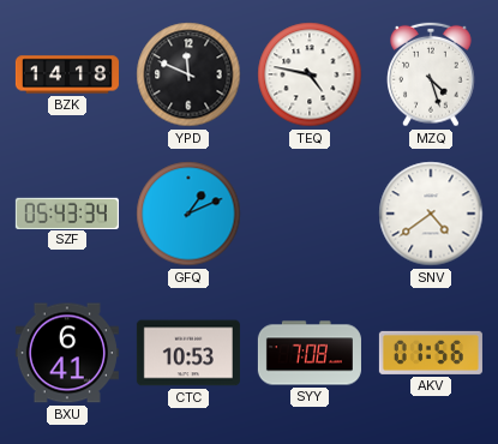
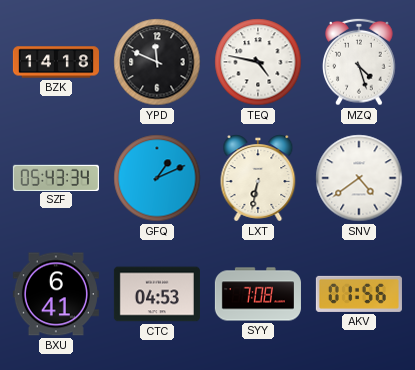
LXT: none -> 6:32
CTC: 10:53 -> 04:53
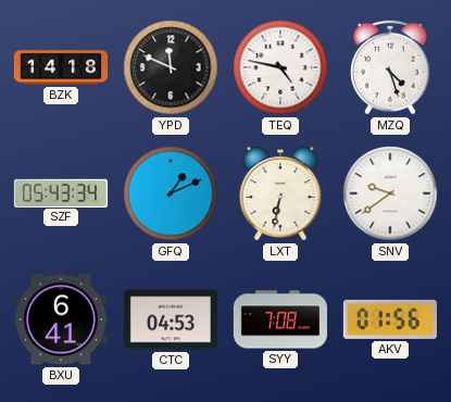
SNV: 4:39 -> 9:39
